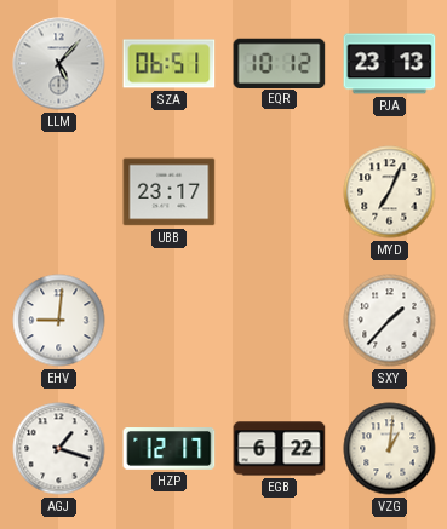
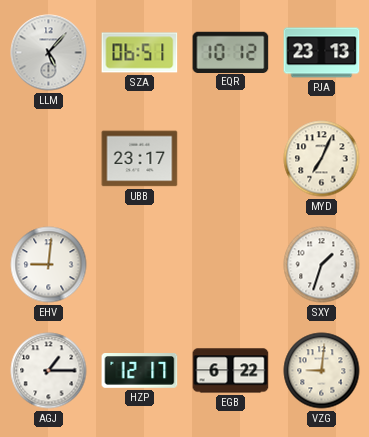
SXY: 1:37 -> 1:33
AGJ: 1:18 -> 1:15
VZG: 1:01 -> 9:01
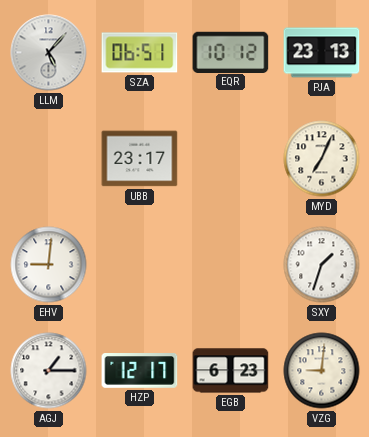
EGB: 6:22 -> 6:23
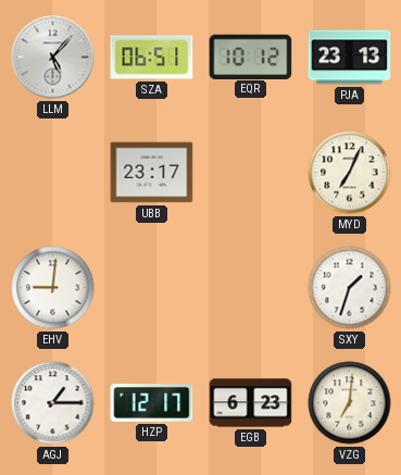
VZG: 9:01 -> 7:01
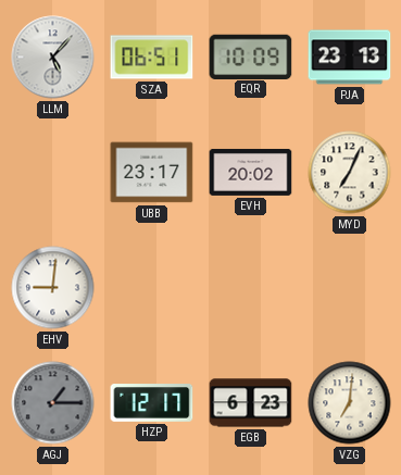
EQR: 10:12 -> 10:09
EVH: none -> 20:02
SXY: 1:33 -> none
AGJ dial: white -> grey
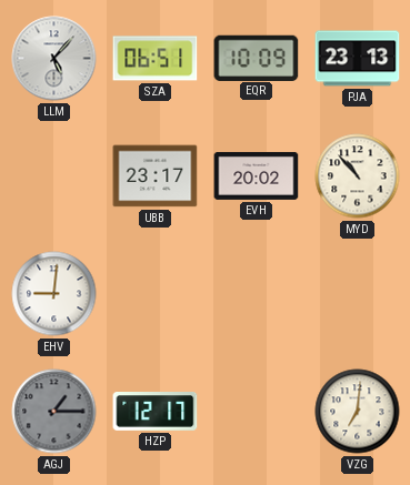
MYD: 7:04 -> 10:53
EGB: 6:23 -> none
